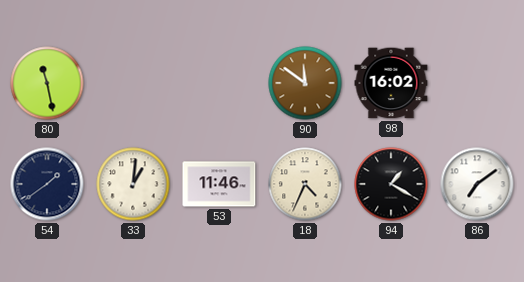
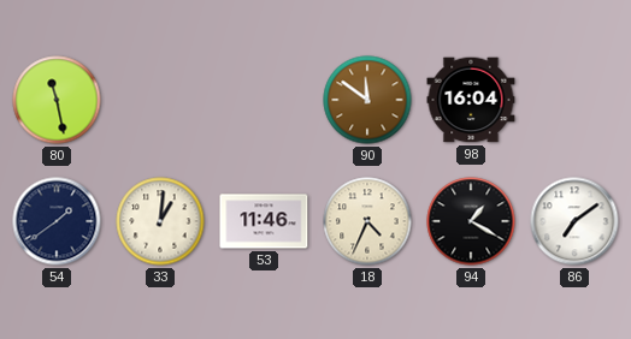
98: 16:02 -> 16:04
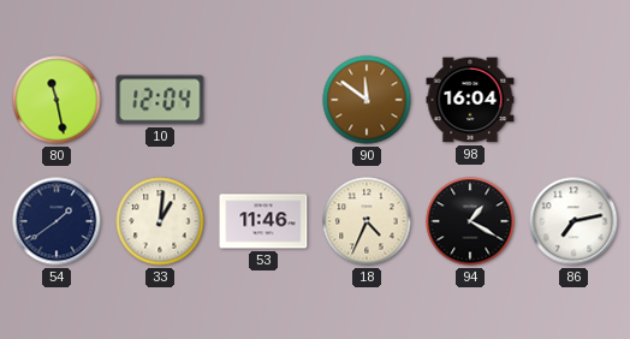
10: none -> 12:04
86: 7:09 -> 7:13
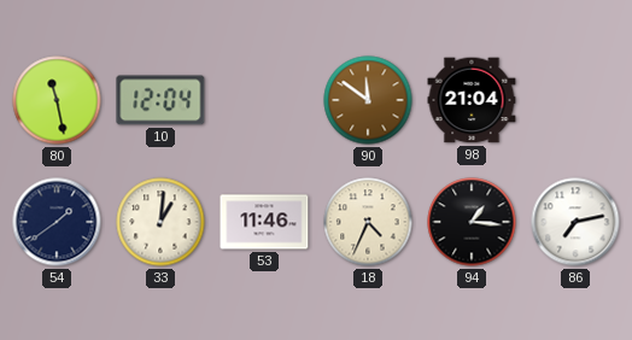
98: 16:04 -> 21:04
94: 1:20 -> 1:16
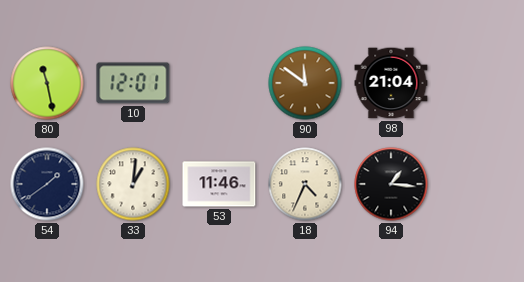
10: 12:04 -> 12:01
86: 7:13 -> none
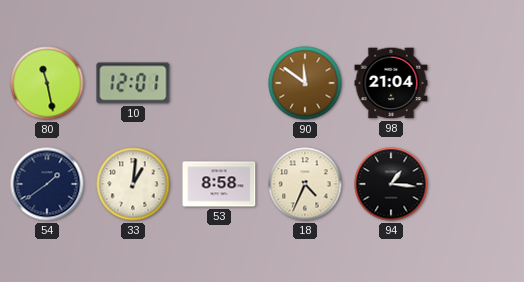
53: 11:46 -> 8:58
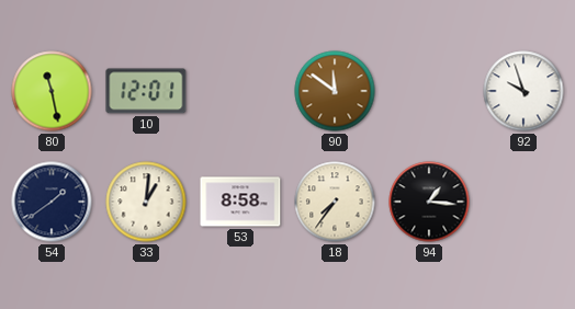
98: 21:04 -> none
92: none -> 9:57
18: 4:34 -> 7:36
